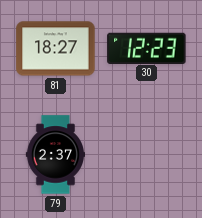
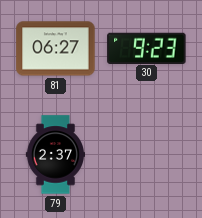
81: 18:27 -> 06:27
30: 12:23 -> 9:23
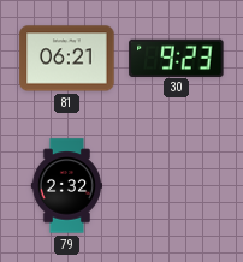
81: 06:27 -> 06:21
79: 2:37 -> 2:32
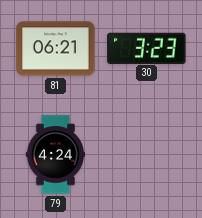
30: 9:23 -> 3:23
79: 2:32 -> 4:24
